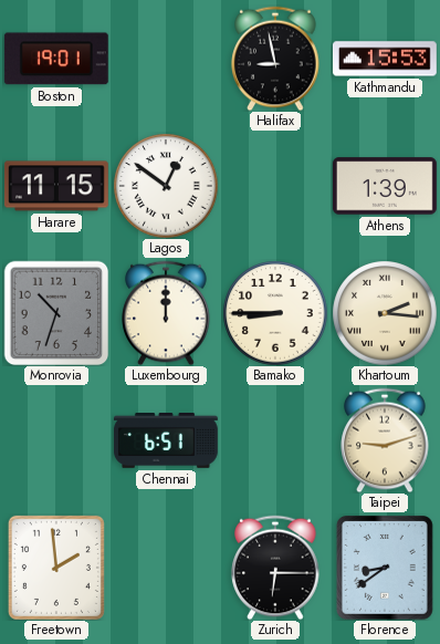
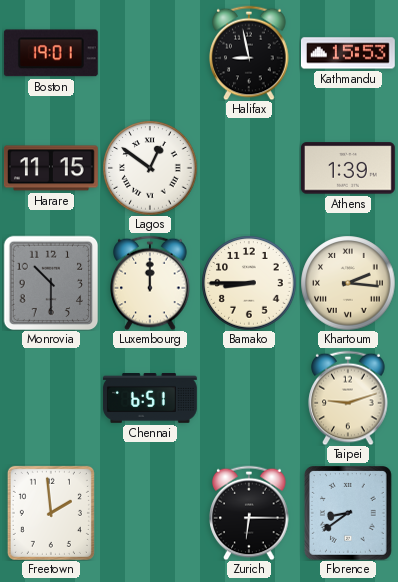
Monrovia: 10:33 -> 10:30
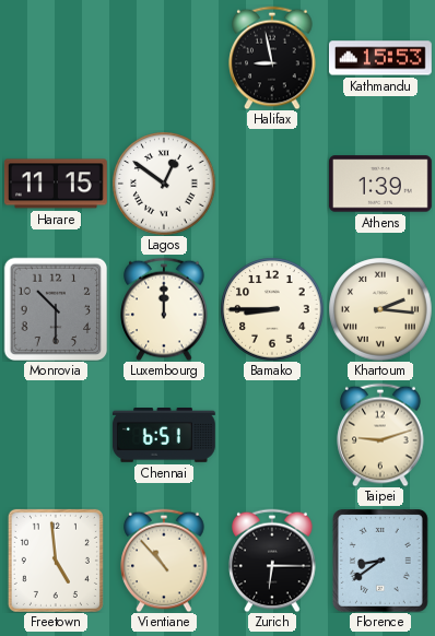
Boston: 19:01 -> none
Freetown: 1:59 -> 4:59
Vientiane: none -> 10:53
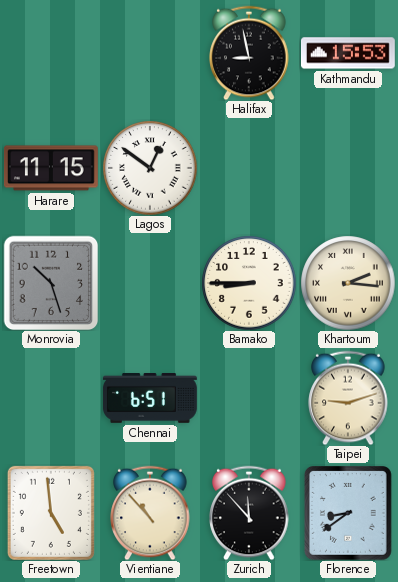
Athens: 1:39 -> none
Monrovia: 10:30 -> 10:27
Luxembourg: 12:00 -> none
Zurich: 6:15 -> 11:53
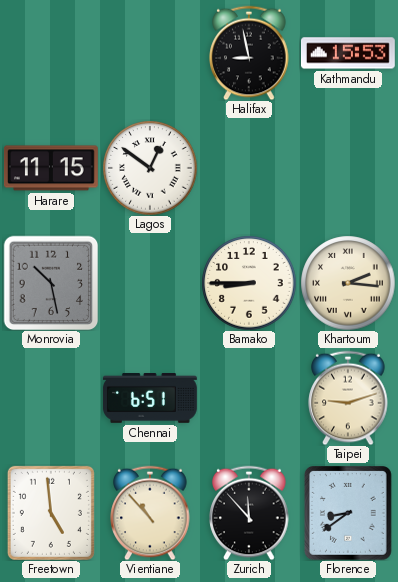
Monrovia: 10:27 -> 10:28
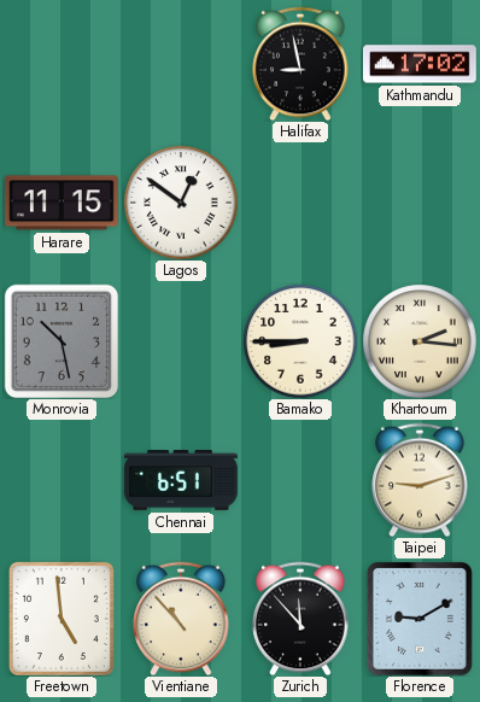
Kathmandu: 15:53 -> 17:02
Florence: 8:39 -> 9:10
